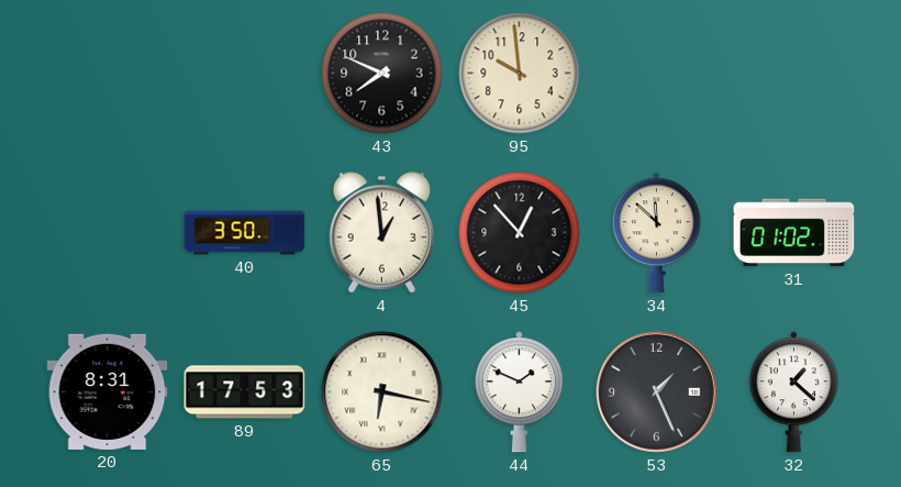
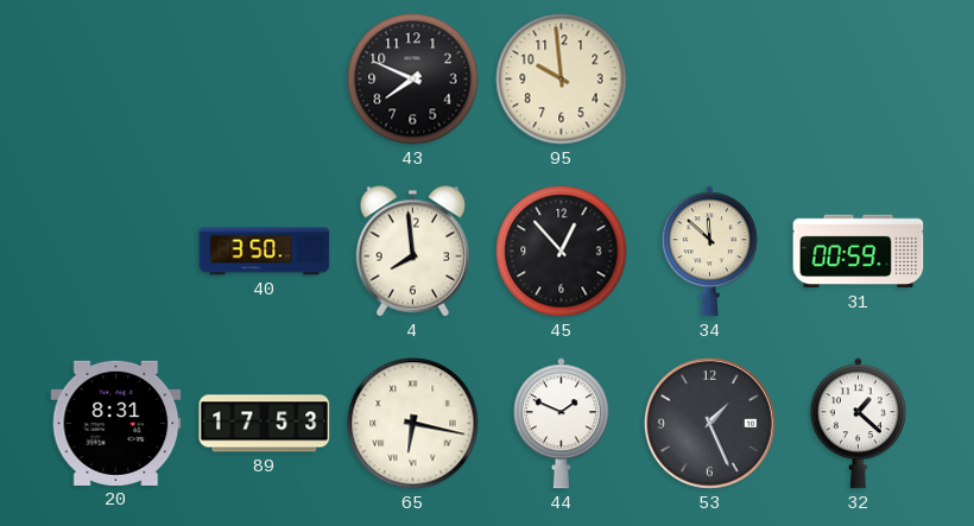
4: 12:59 -> 7:59
31: 01:02 -> 00:59
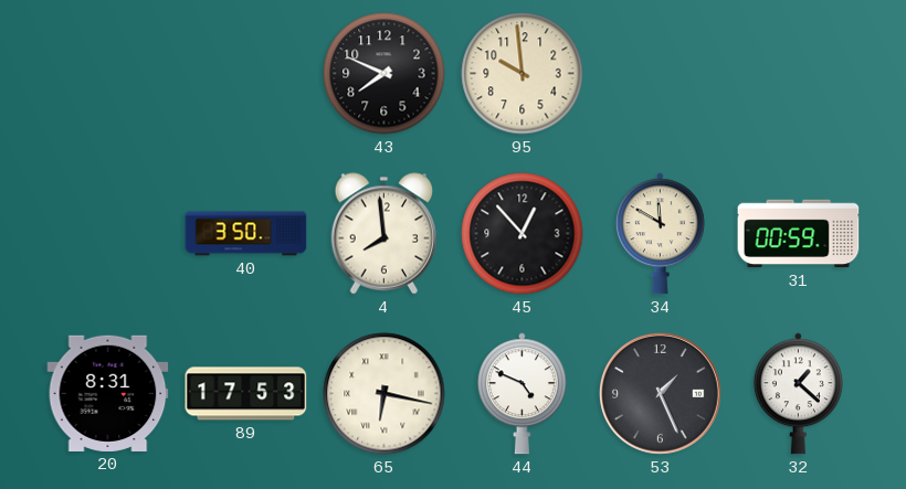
34: 11:52 -> 11:50
44: 1:49 -> 4:49
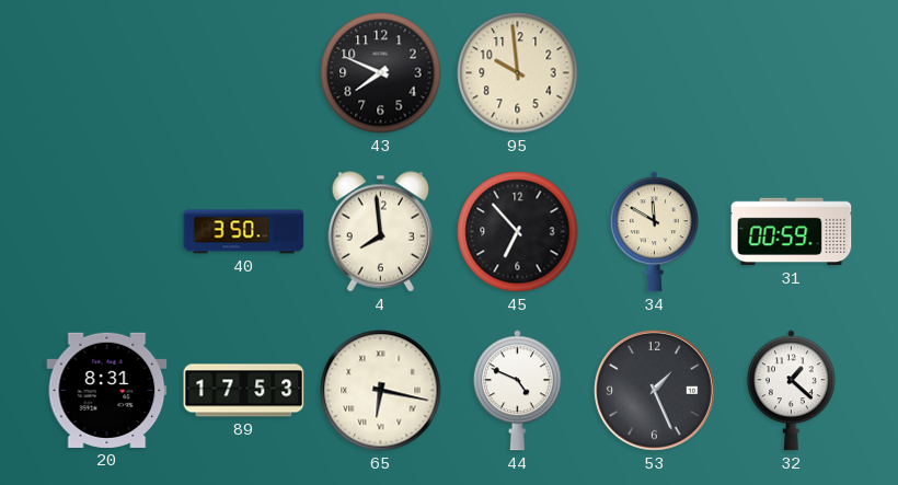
45: 12:53 -> 6:53
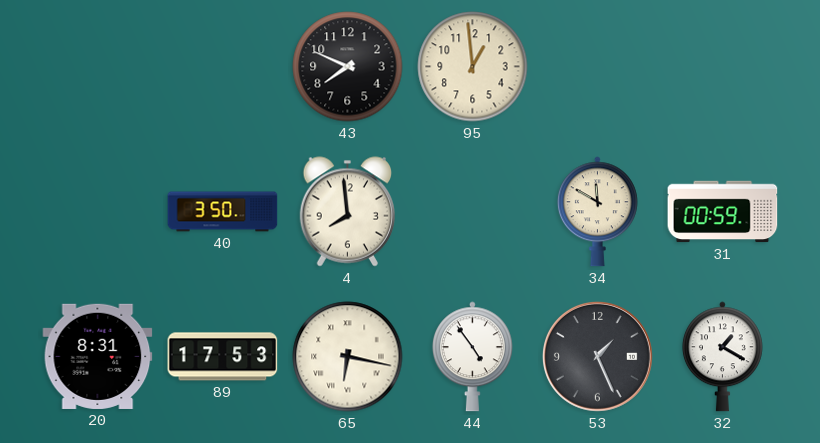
95: 9:59 -> 12:59
45: 6:53 -> none
44: 4:49 -> 4:54
32: 1:22 -> 1:20
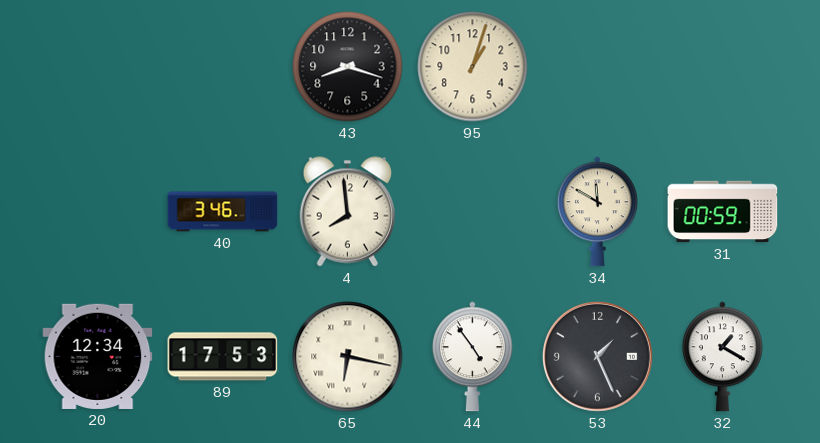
43: 7:49 -> 8:18
95: 12:59 -> 1:03
40: 3:50 -> 3:46
20: 8:31 -> 12:34
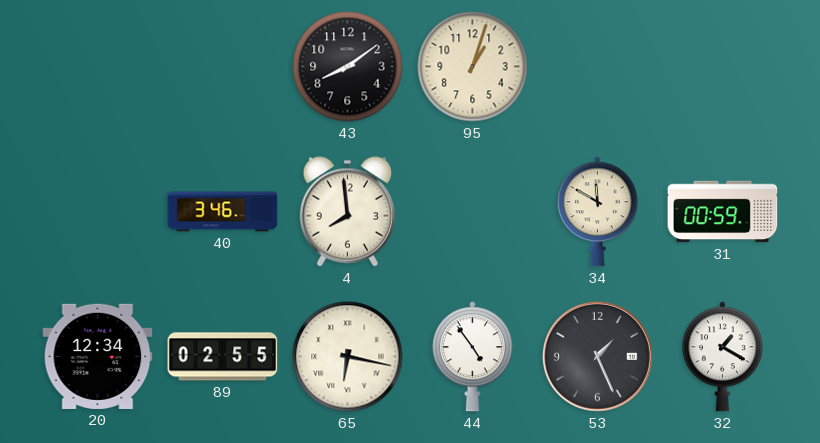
43: 8:18 -> 8:09
89: 17:53 -> 02:55
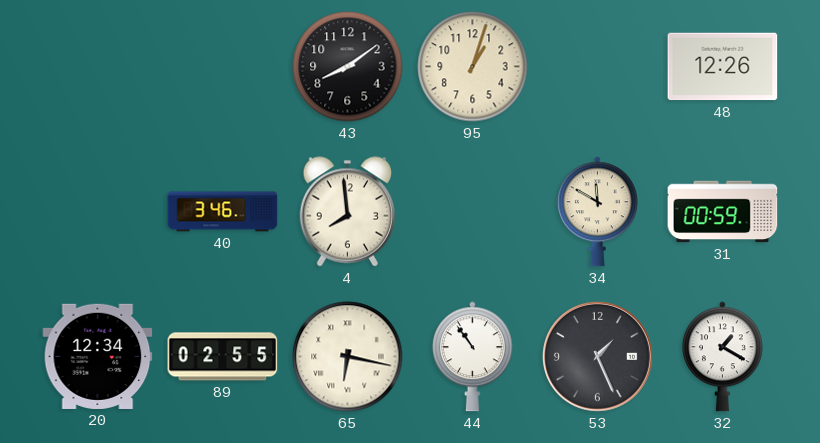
48: none -> 12:26
44: 4:54 -> 10:54
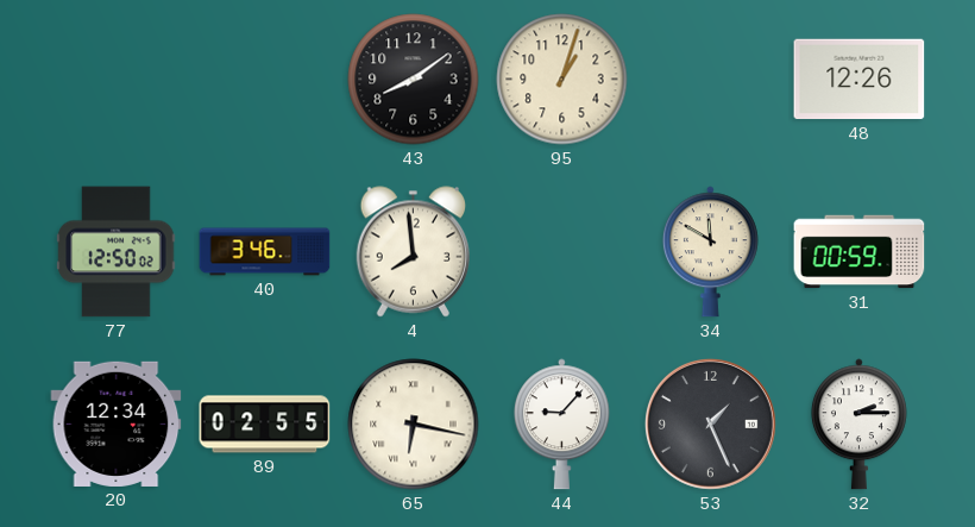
77: none -> 12:50
44: 10:54 -> 9:07
32: 1:20 -> 2:15
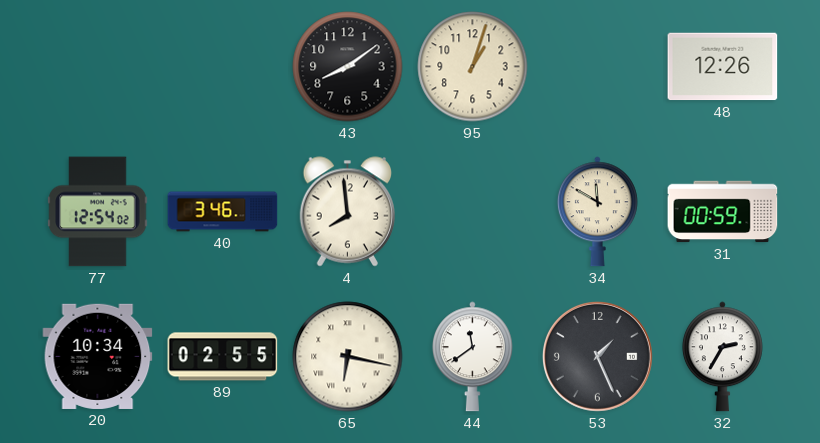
77: 12:50 -> 12:54
20: 12:34 -> 10:34
44: 9:07 -> 11:39
32: 2:15 -> 2:35
